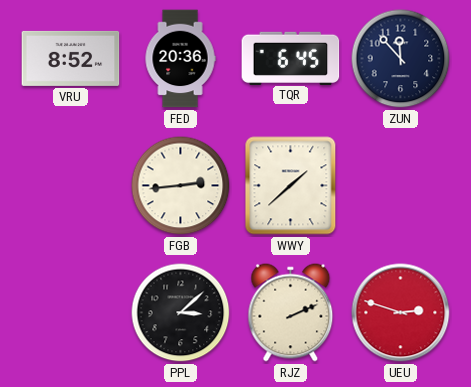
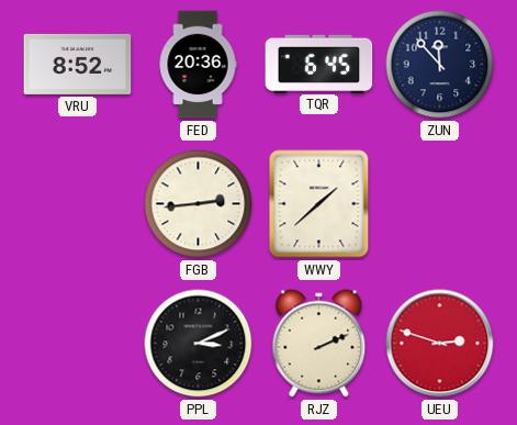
PPL: 3:08 -> 3:11
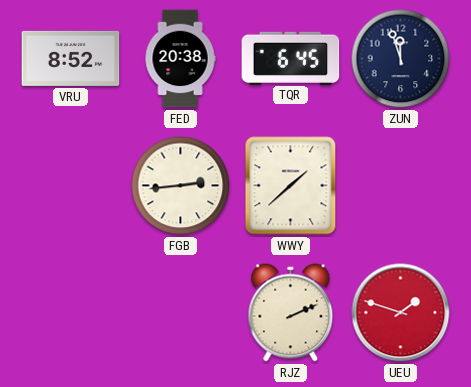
FED: 20:36 -> 20:38
ZUN: 11:53 -> 11:57
PPL: 3:11 -> none
UEU: 2:48 -> 1:48
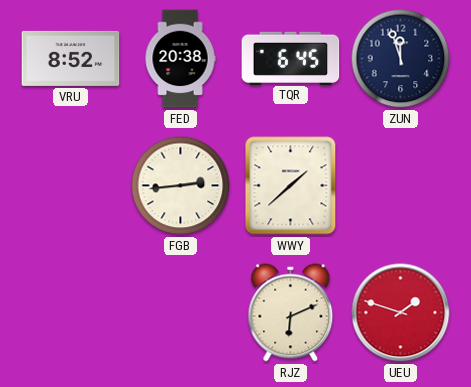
RJZ: 2:11 -> 6:11
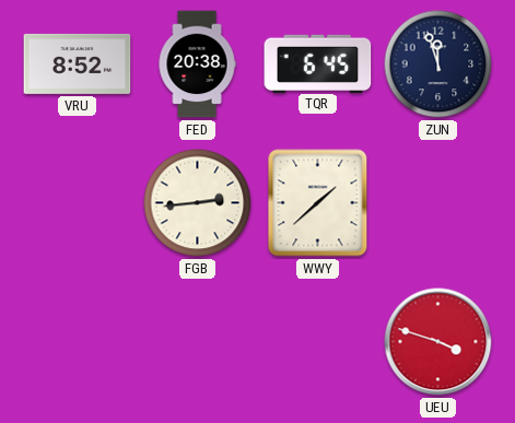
RJZ: 6:11 -> none
UEU: 1:48 -> 3:48
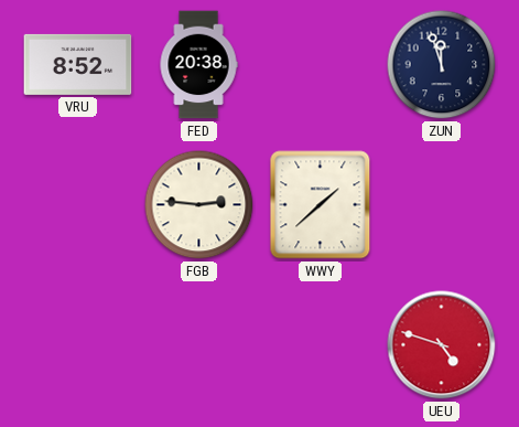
TQR: 6:45 -> none
FGB: 2:44 -> 2:46
UEU: 3:48 -> 4:48
